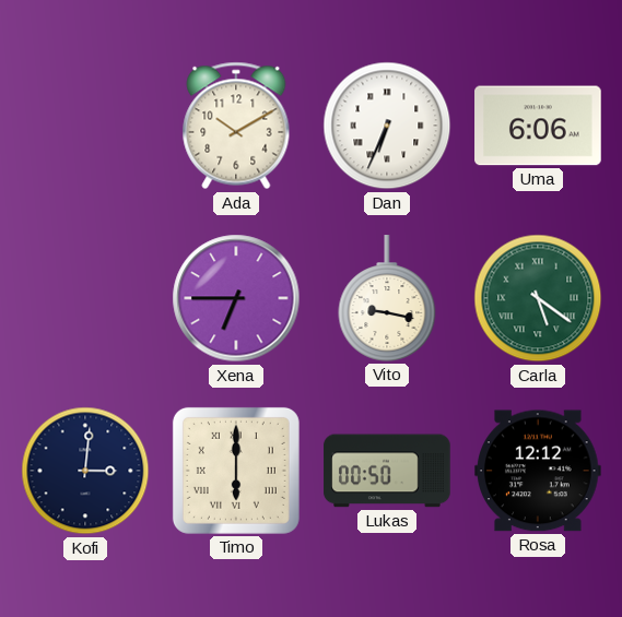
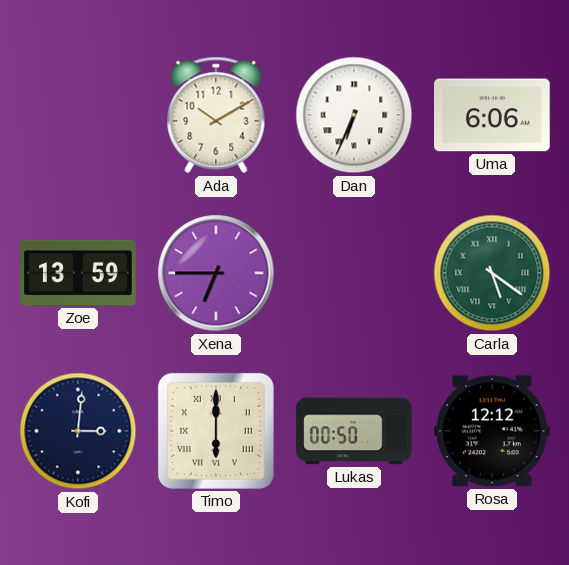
Zoe: none -> 13:59
Vito: 9:17 -> none
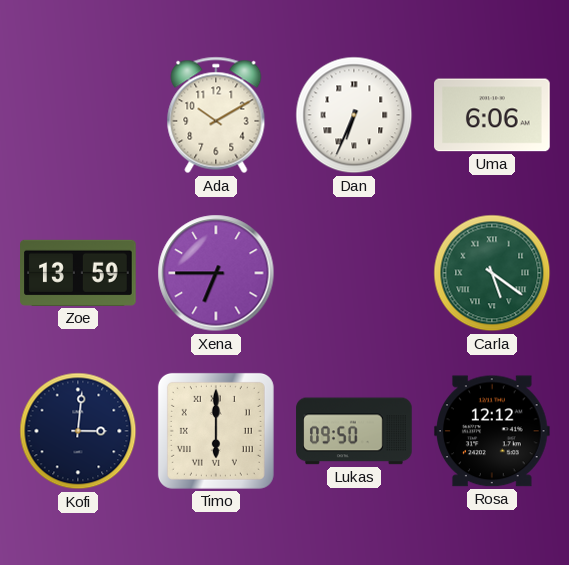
Lukas: 00:50 -> 09:50
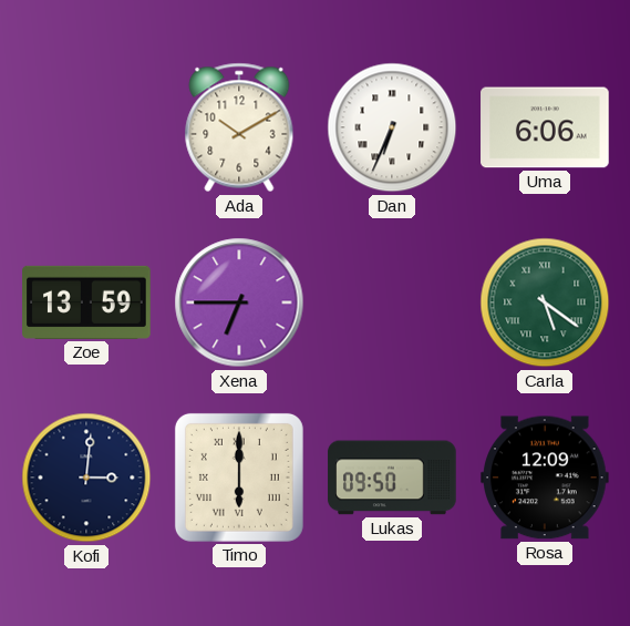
Rosa: 12:12 -> 12:09
